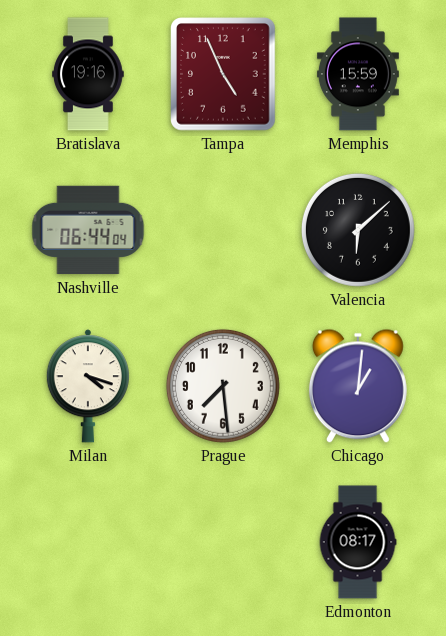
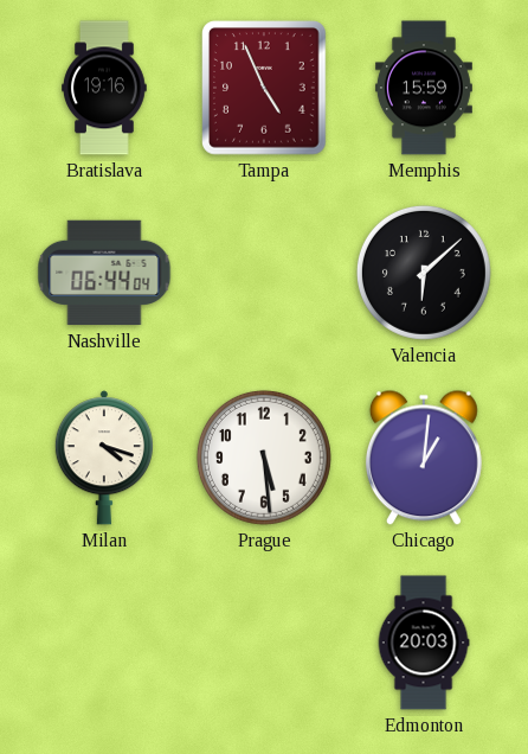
Prague: 7:29 -> 5:29
Edmonton: 08:17 -> 20:03
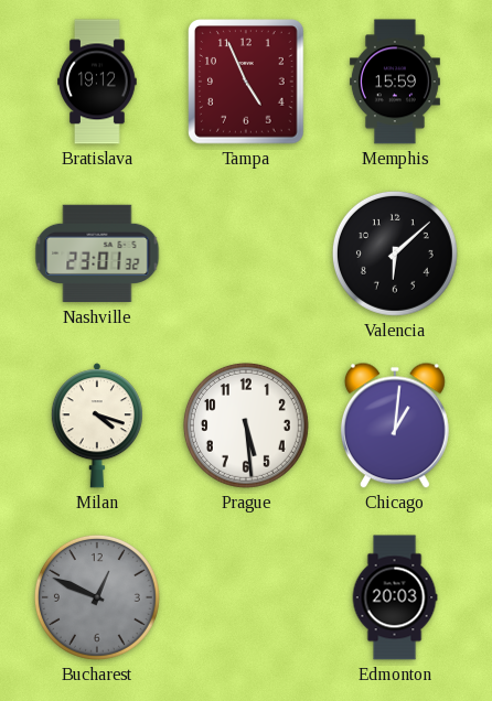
Bratislava: 19:16 -> 19:12
Nashville: 06:44 -> 23:01
Bucharest: none -> 12:49
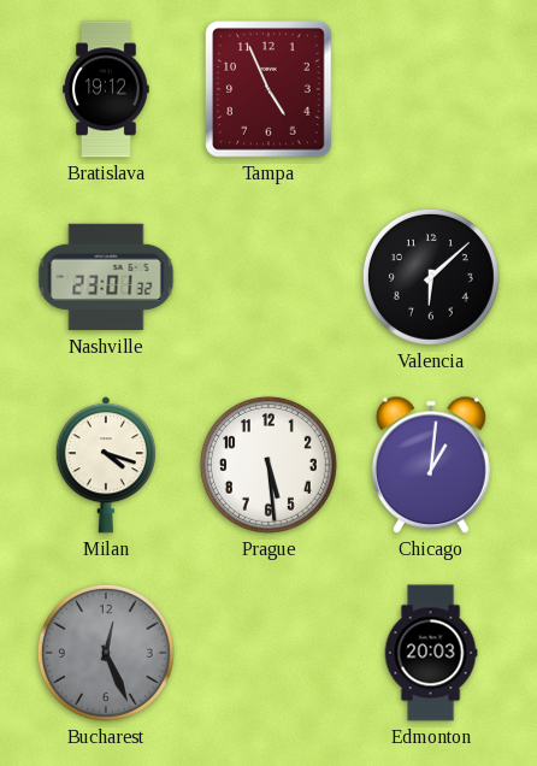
Memphis: 15:59 -> none
Bucharest: 12:49 -> 12:26
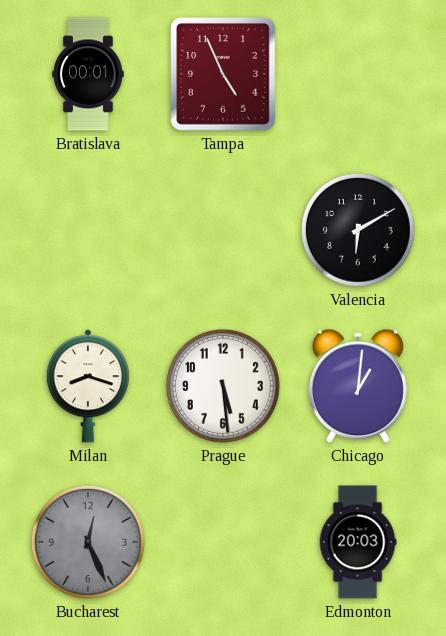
Bratislava: 19:12 -> 00:01
Nashville: 23:01 -> none
Valencia: 6:08 -> 6:10
Milan: 4:18 -> 8:18
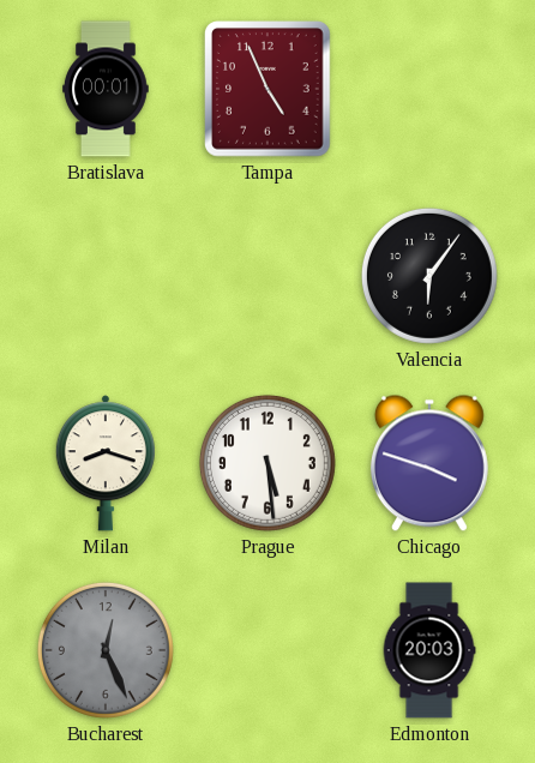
Valencia: 6:10 -> 6:06
Chicago: 1:01 -> 3:48
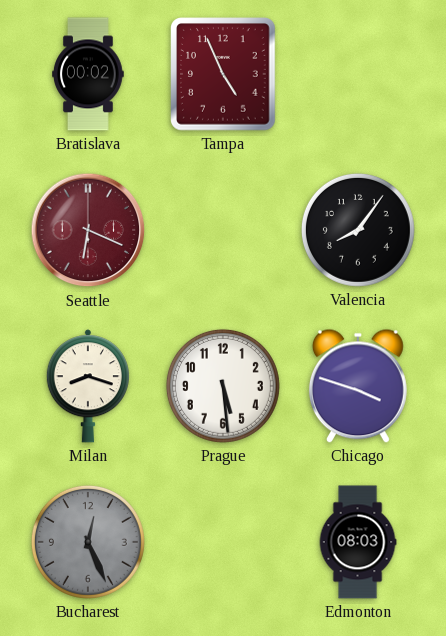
Bratislava: 00:01 -> 00:02
Seattle: none -> 6:19
Valencia: 6:06 -> 8:06
Edmonton: 20:03 -> 08:03
